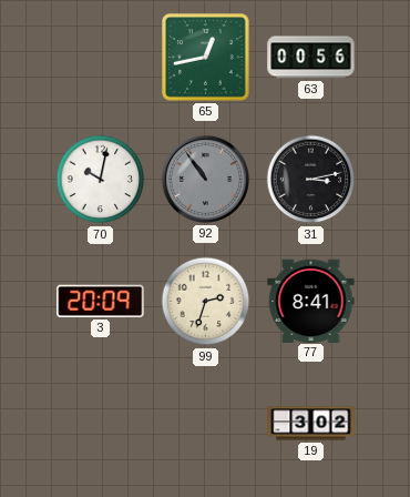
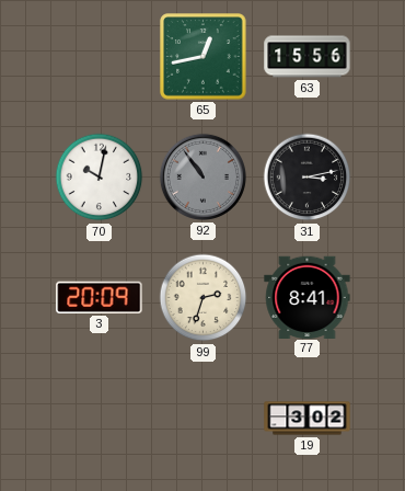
63: 00:56 -> 15:56
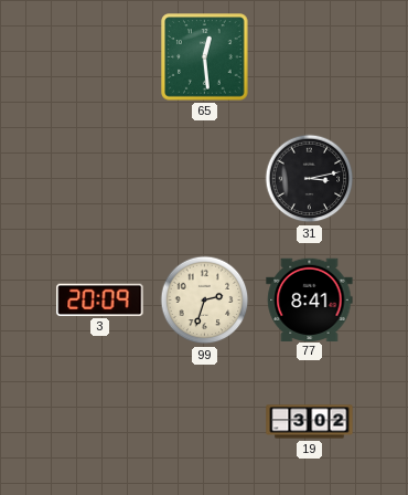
65: 12:43 -> 12:29
63: 15:56 -> none
70: 10:02 -> none
92: 10:54 -> none
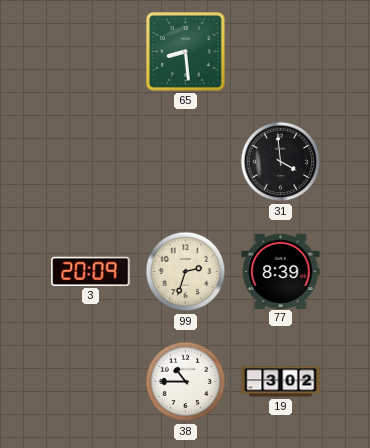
65: 12:29 -> 8:29
31: 3:13 -> 3:59
77: 8:41 -> 8:39
38: none -> 10:45
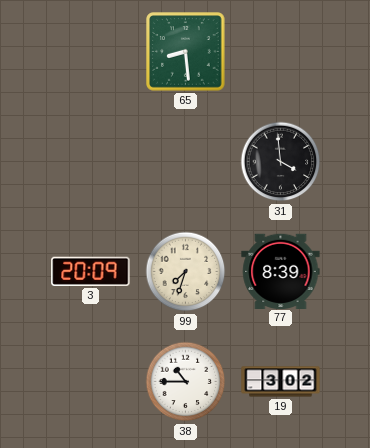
99: 2:33 -> 7:33
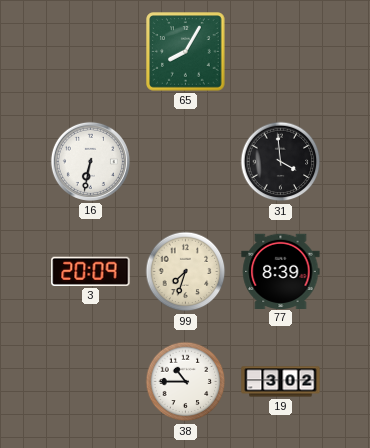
65: 8:29 -> 8:05
16: none -> 6:32
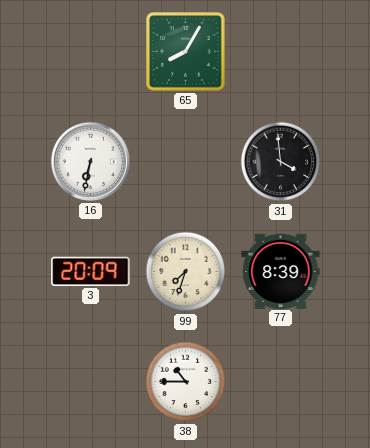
19: 3:02 -> none
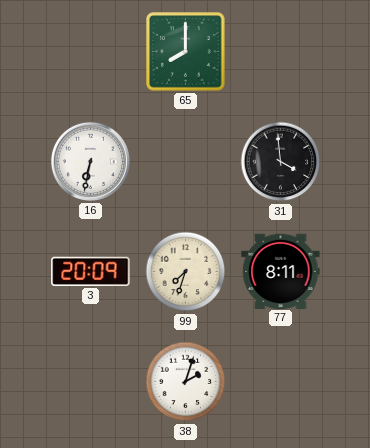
65: 8:05 -> 8:00
77: 8:39 -> 8:11
38: 10:45 -> 2:03
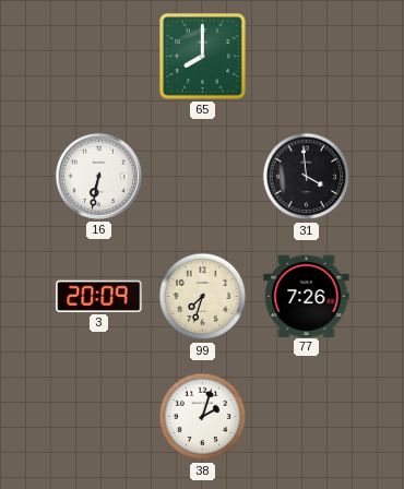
77: 8:11 -> 7:26
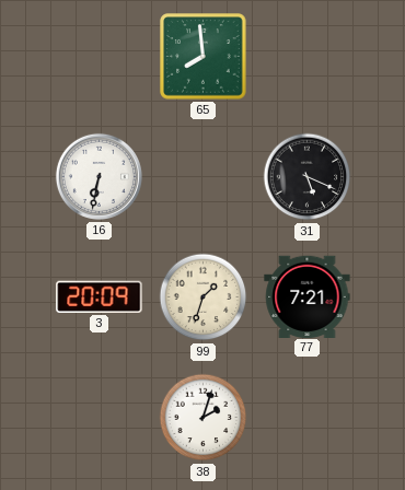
65: 8:00 -> 7:59
31: 3:59 -> 5:19
99: 7:33 -> 1:33
77: 7:26 -> 7:21
